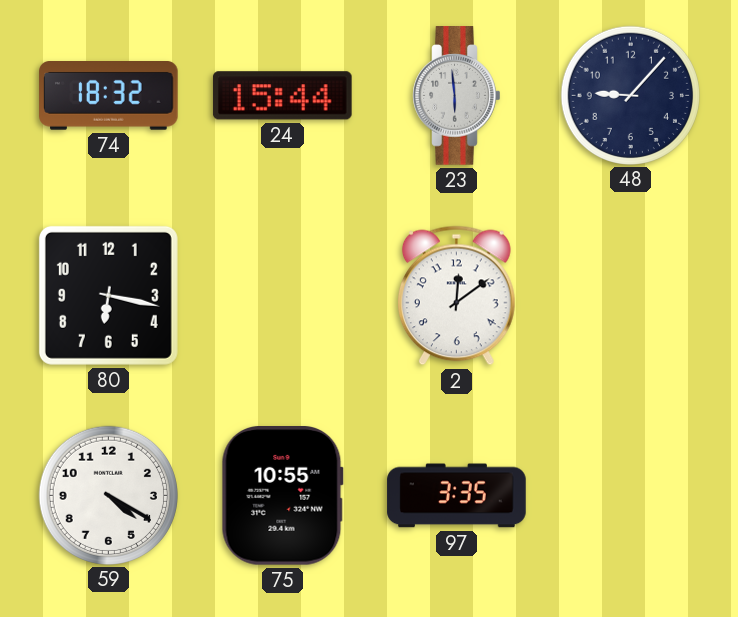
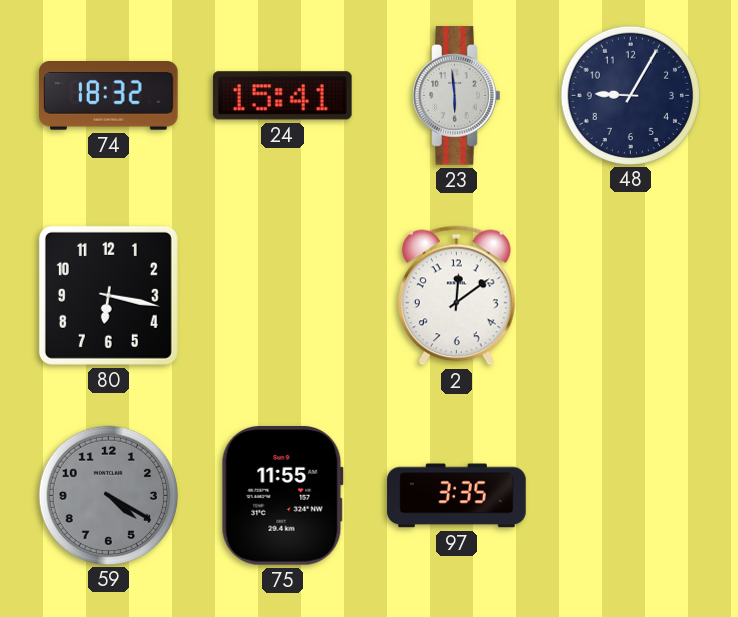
24: 15:44 -> 15:41
48: 9:07 -> 9:05
59 dial: white -> grey
75: 10:55 -> 11:55
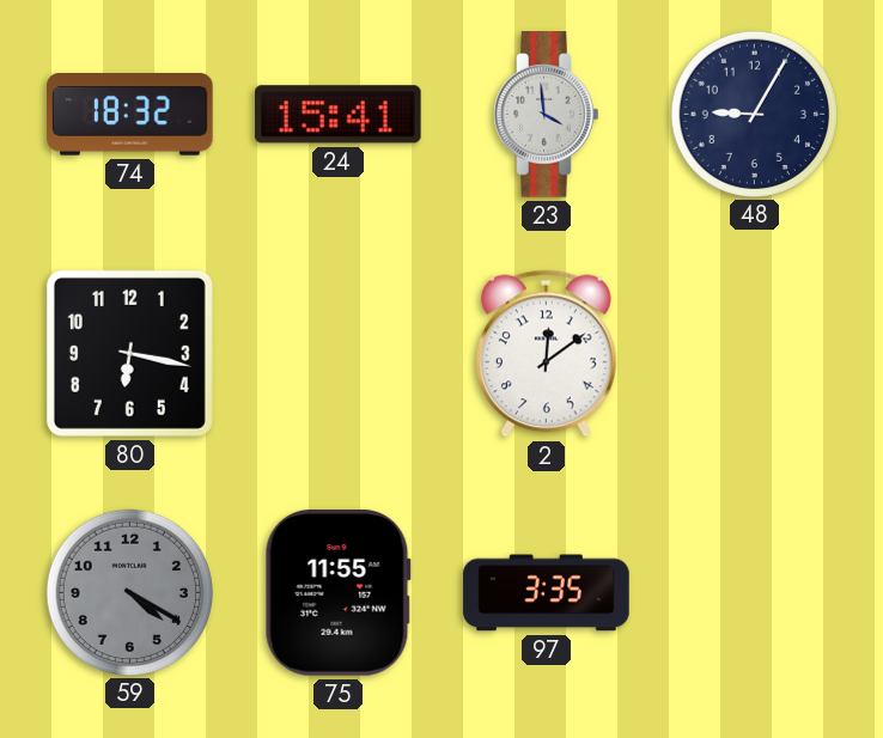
23: 5:59 -> 3:59
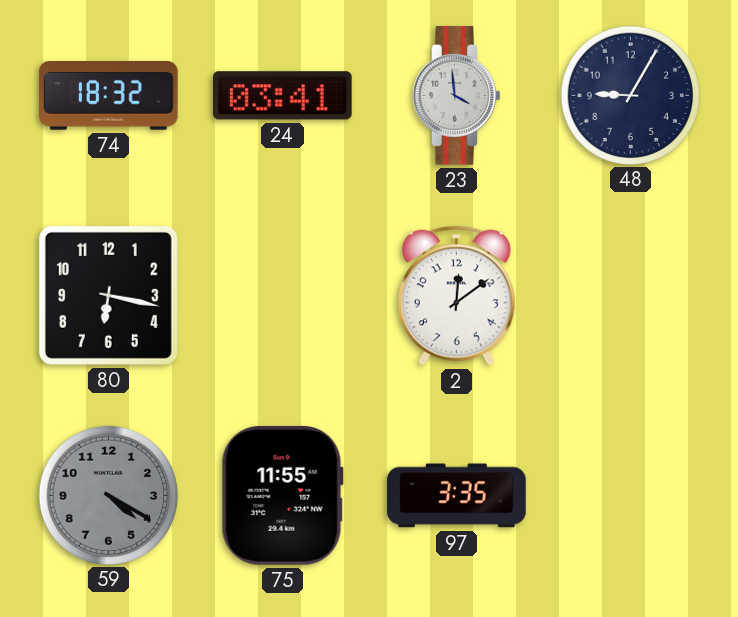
24: 15:41 -> 03:41
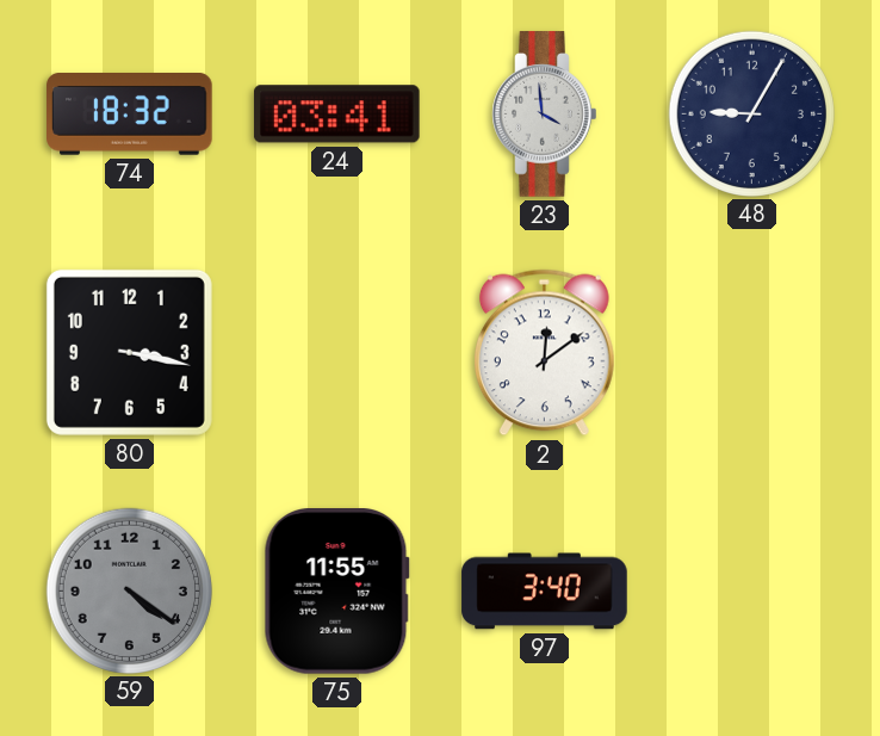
80: 6:17 -> 3:17
59: 4:20 -> 4:21
97: 3:35 -> 3:40
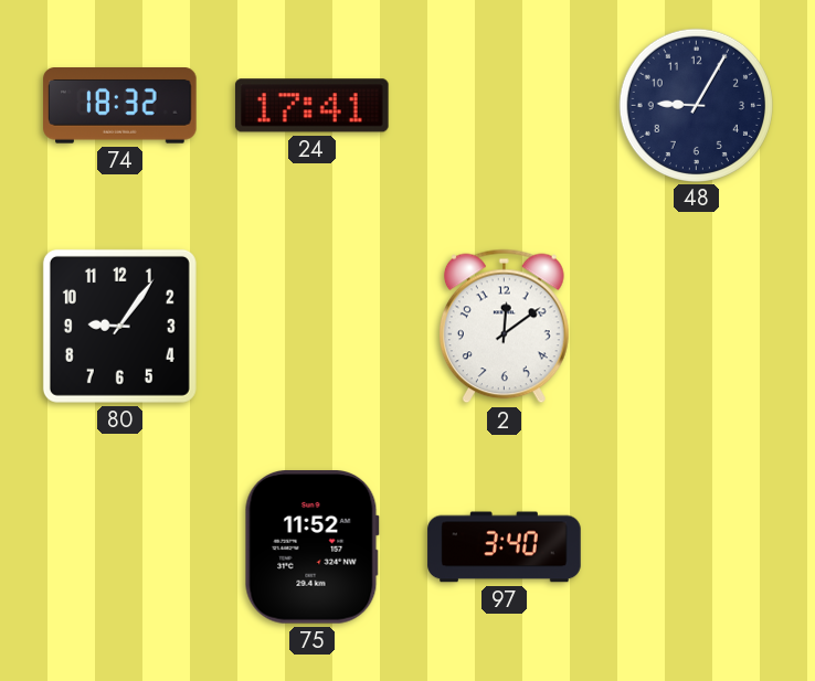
24: 03:41 -> 17:41
23: 3:59 -> none
80: 3:17 -> 9:06
59: 4:21 -> none
75: 11:55 -> 11:52
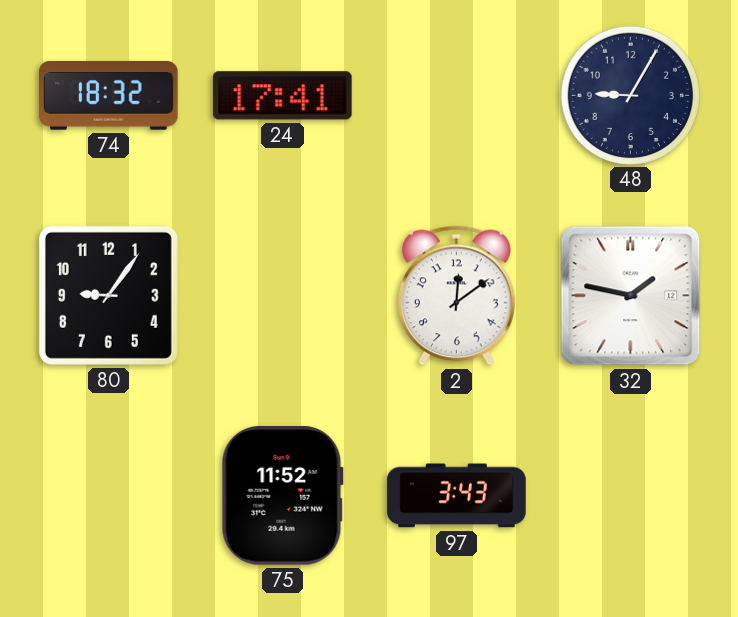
32: none -> 1:47
97: 3:40 -> 3:43
